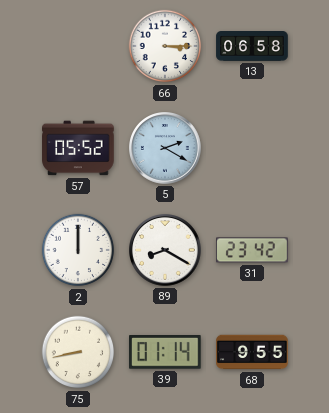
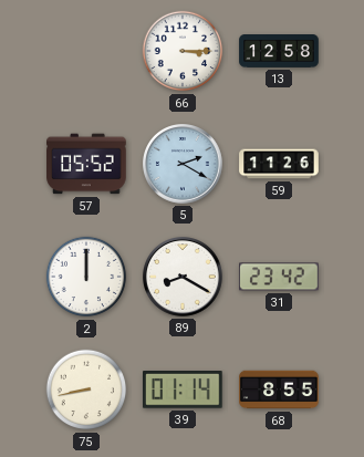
13: 06:58 -> 12:58
59: none -> 11:26
68: 9:55 -> 8:55
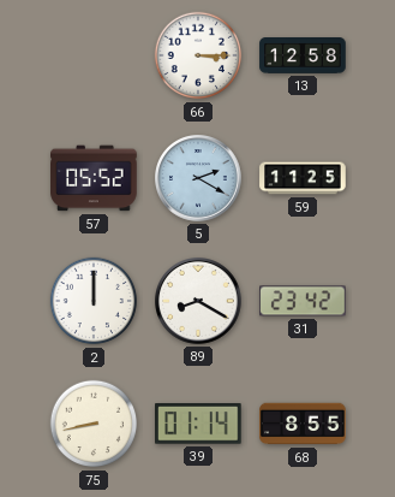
59: 11:26 -> 11:25
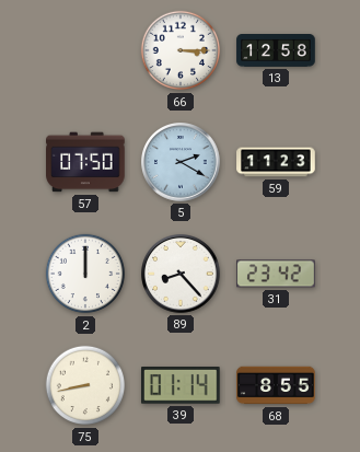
57: 05:52 -> 07:50
59: 11:25 -> 11:23
89: 8:20 -> 8:23
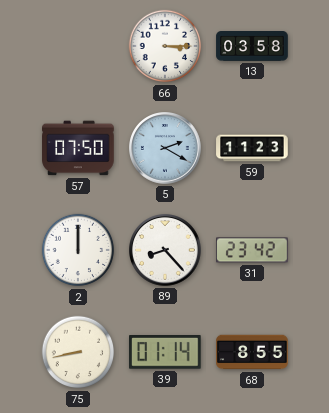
13: 12:58 -> 03:58
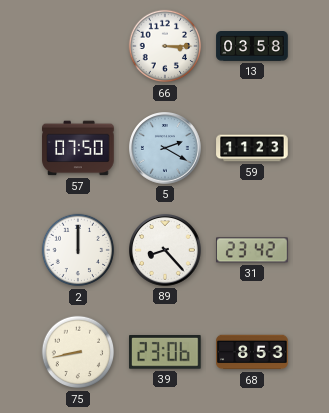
39: 01:14 -> 23:06
68: 8:55 -> 8:53
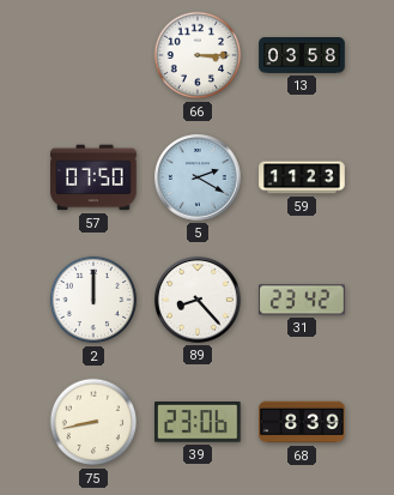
68: 8:53 -> 8:39
